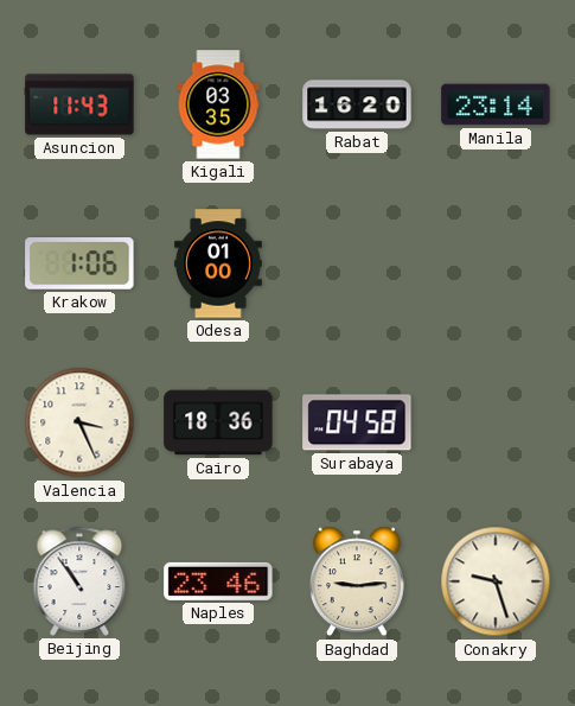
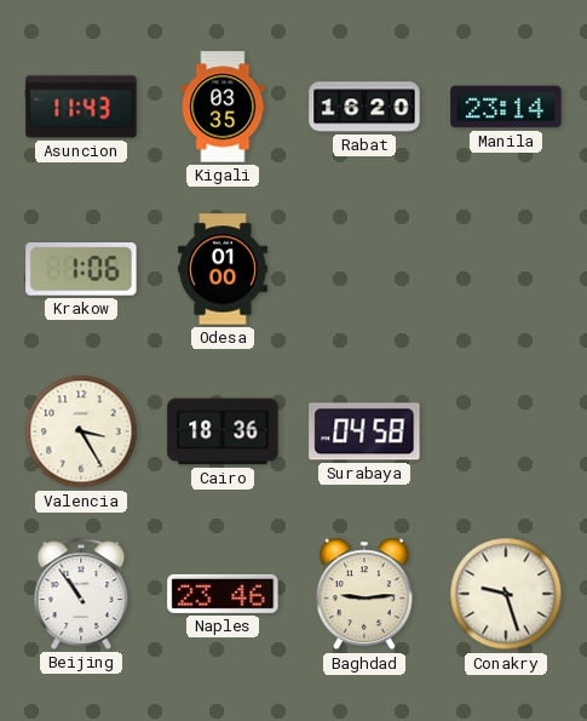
Valencia: 3:26 -> 3:25
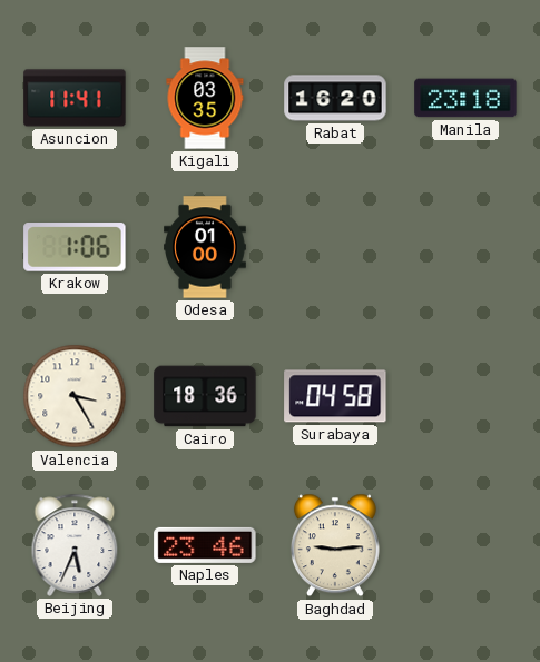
Asuncion: 11:43 -> 11:41
Manila: 23:14 -> 23:18
Beijing: 10:54 -> 5:34
Conakry: 9:27 -> none
